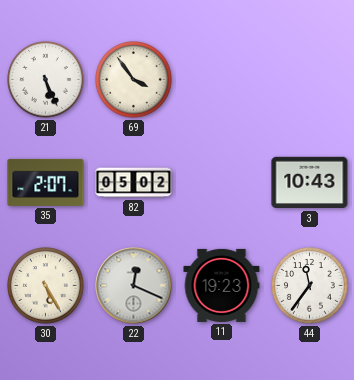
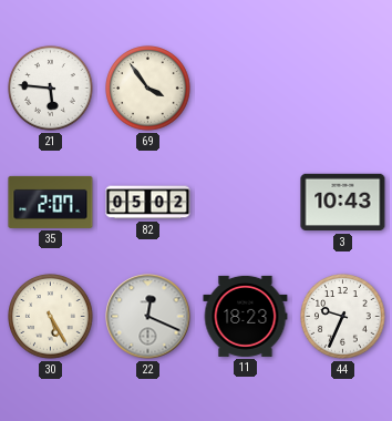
21: 5:26 -> 5:46
11: 19:23 -> 18:23
44: 11:36 -> 9:34
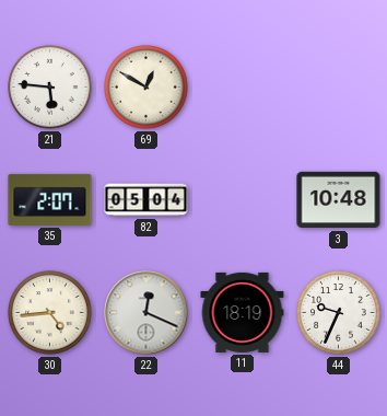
69: 3:54 -> 12:50
82: 05:02 -> 05:04
3: 10:43 -> 10:48
30: 5:25 -> 4:44
11: 18:23 -> 18:19
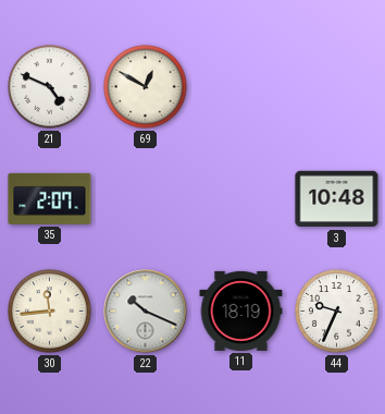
21: 5:46 -> 4:49
82: 05:04 -> none
30: 4:44 -> 11:44
22: 12:19 -> 10:19
